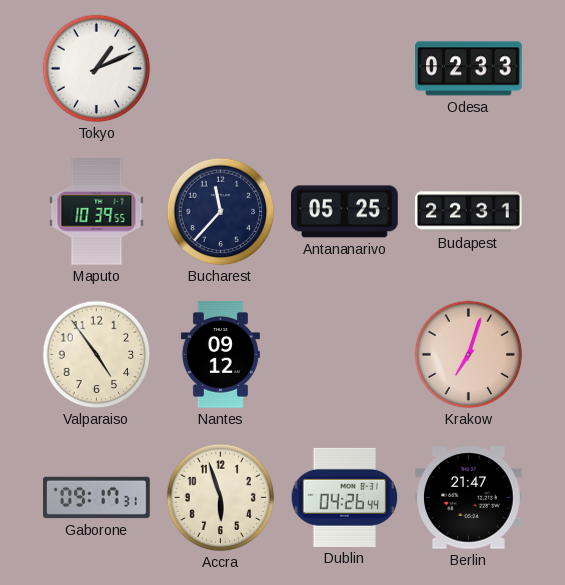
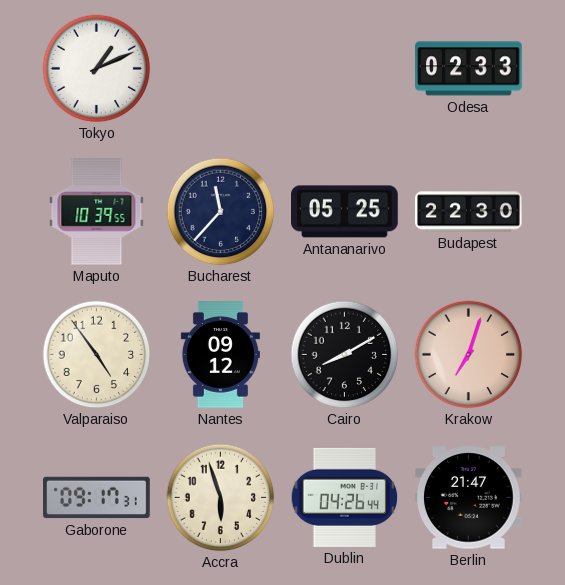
Budapest: 22:31 -> 22:30
Cairo: none -> 8:10
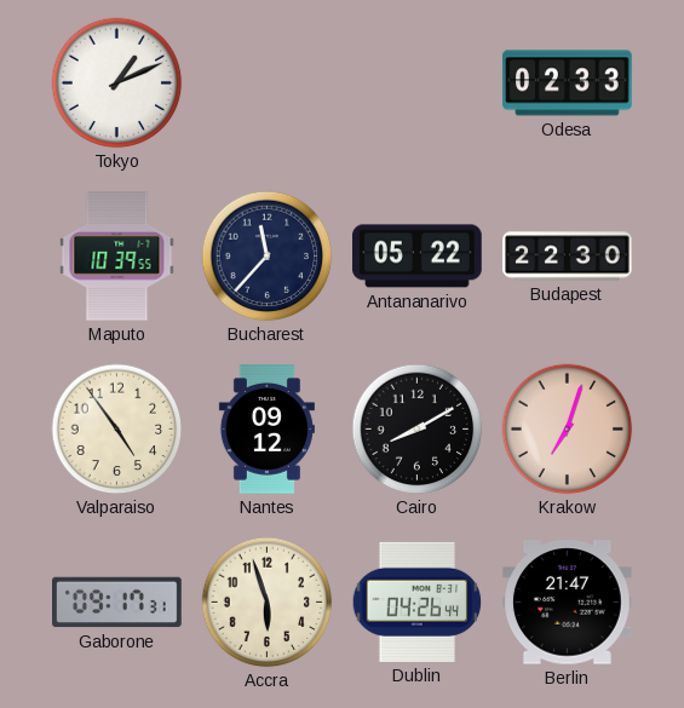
Antananarivo: 05:25 -> 05:22
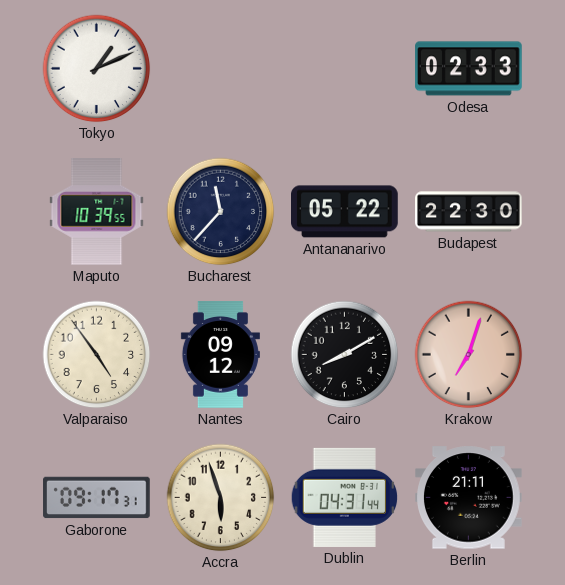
Dublin: 04:26 -> 04:31
Berlin: 21:47 -> 21:11
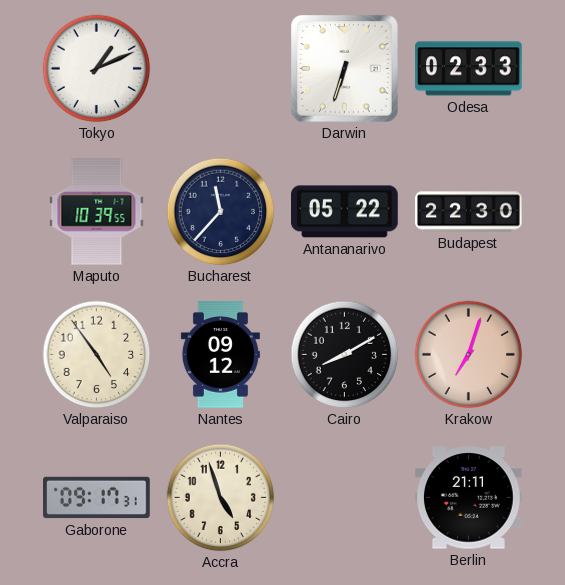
Darwin: none -> 6:33
Accra: 5:57 -> 4:57
Dublin: 04:31 -> none
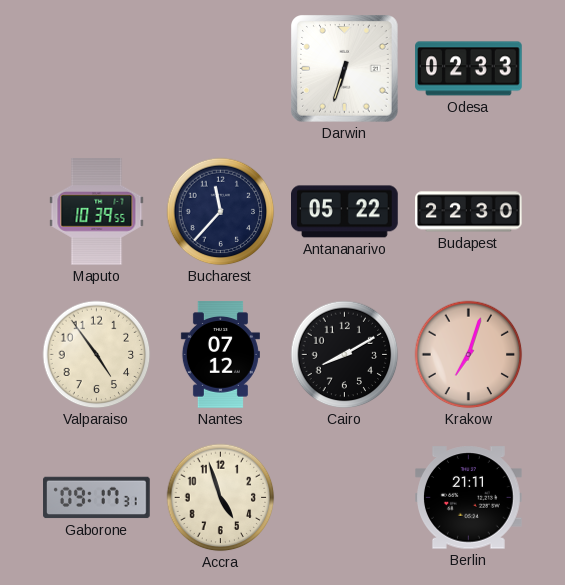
Tokyo: 1:11 -> none
Nantes: 09:12 -> 07:12
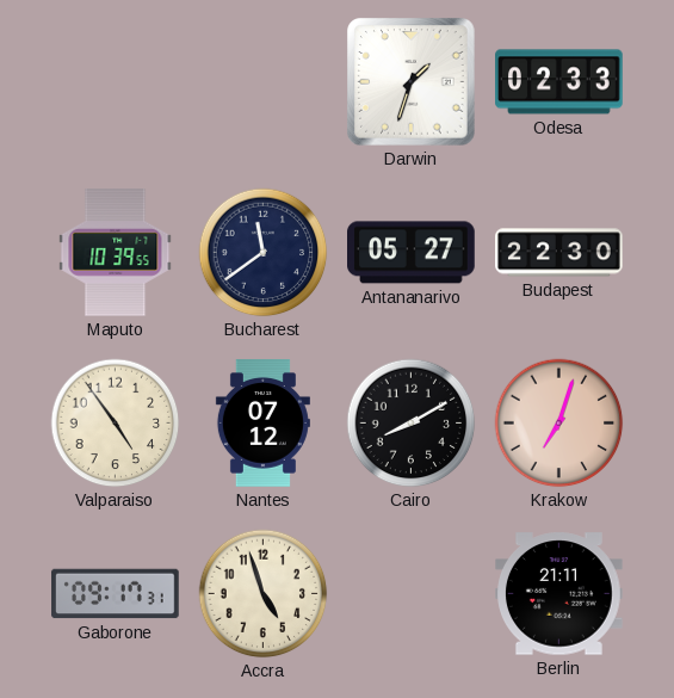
Darwin: 6:33 -> 1:33
Bucharest: 11:37 -> 11:39
Antananarivo: 05:22 -> 05:27
